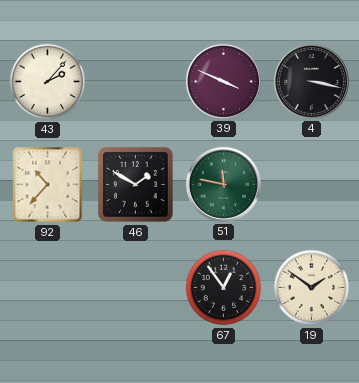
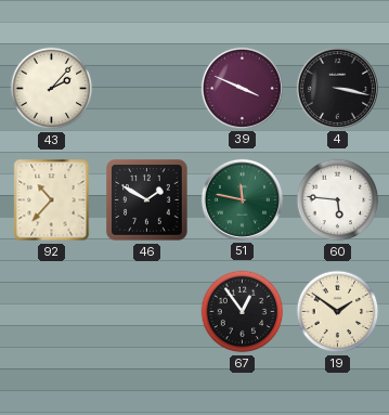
60: none -> 5:46
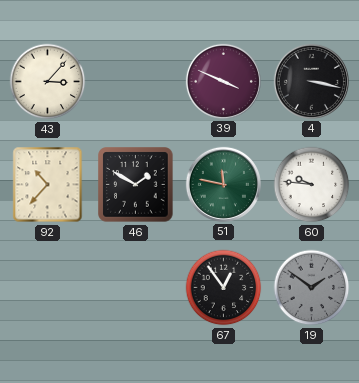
43: 2:07 -> 3:07
60: 5:46 -> 9:46
19 dial: cream -> grey
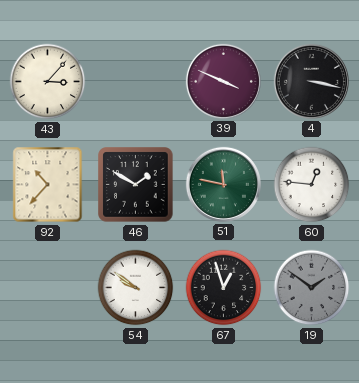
60: 9:46 -> 12:46
54: none -> 9:51
67: 12:54 -> 12:57
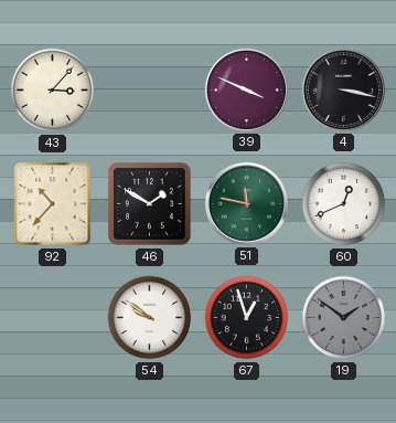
60: 12:46 -> 12:41
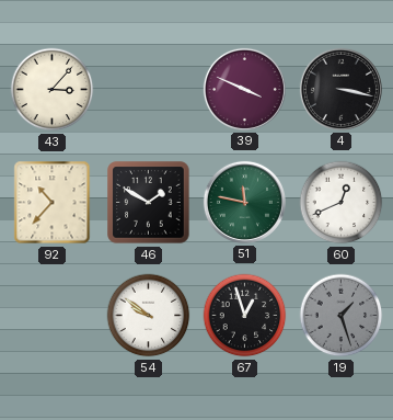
19: 1:51 -> 1:27
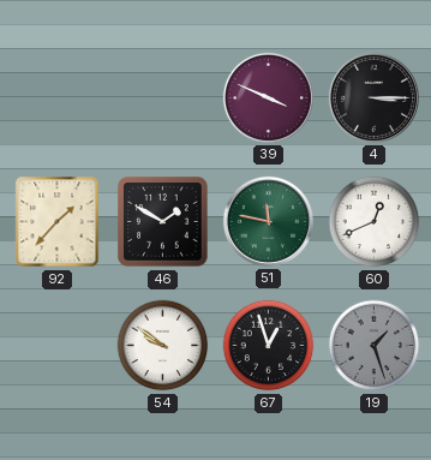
43: 3:07 -> none
4: 3:17 -> 3:15
92: 10:37 -> 1:37
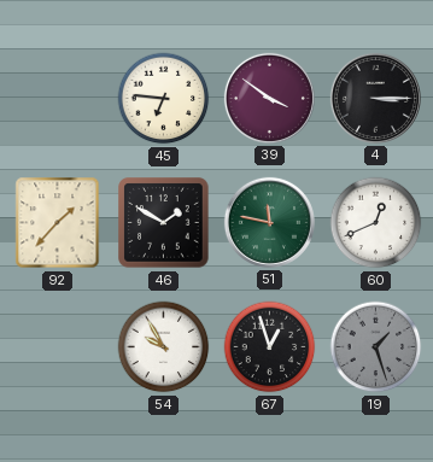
45: none -> 6:46
39: 3:49 -> 3:51
54: 9:51 -> 9:55
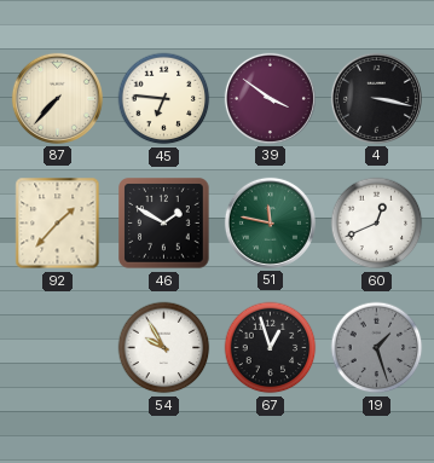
87: none -> 7:37
4: 3:15 -> 3:17
